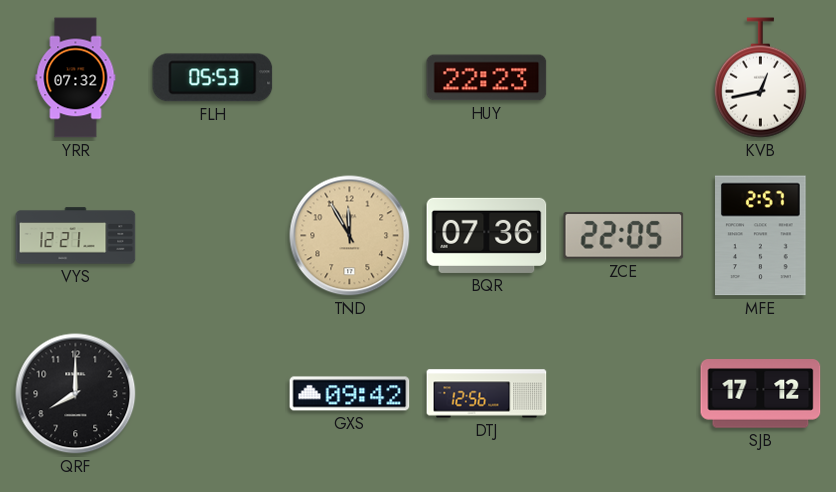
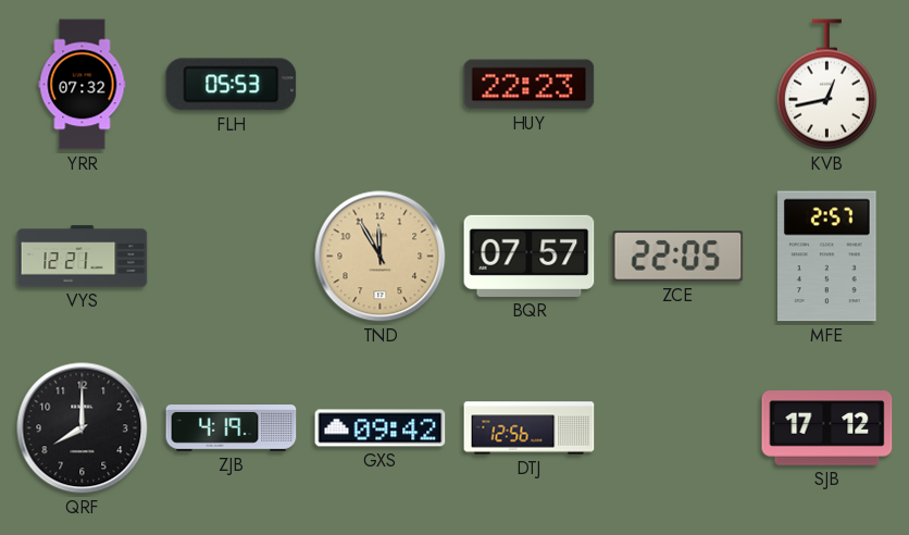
BQR: 07:36 -> 07:57
ZJB: none -> 4:19
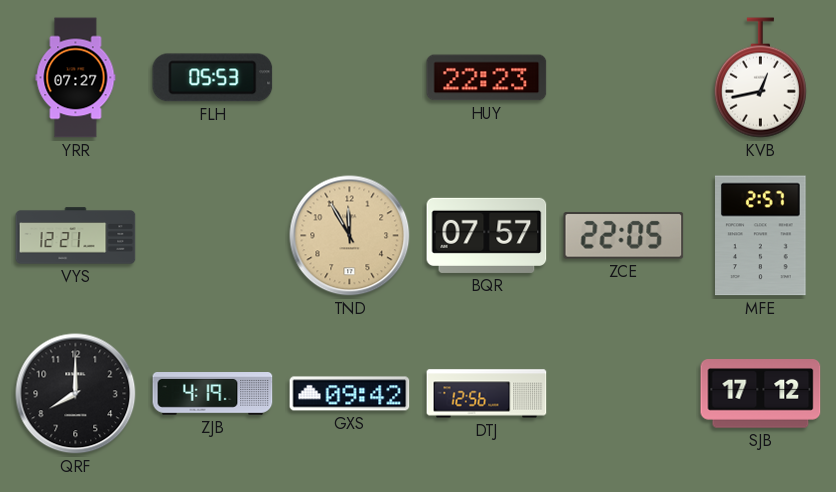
YRR: 07:32 -> 07:27
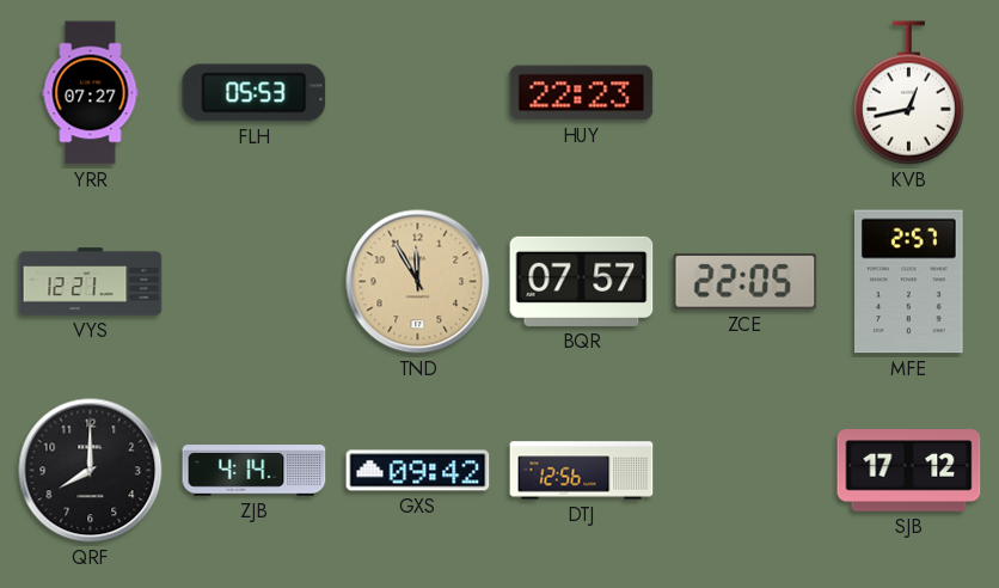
ZJB: 4:19 -> 4:14
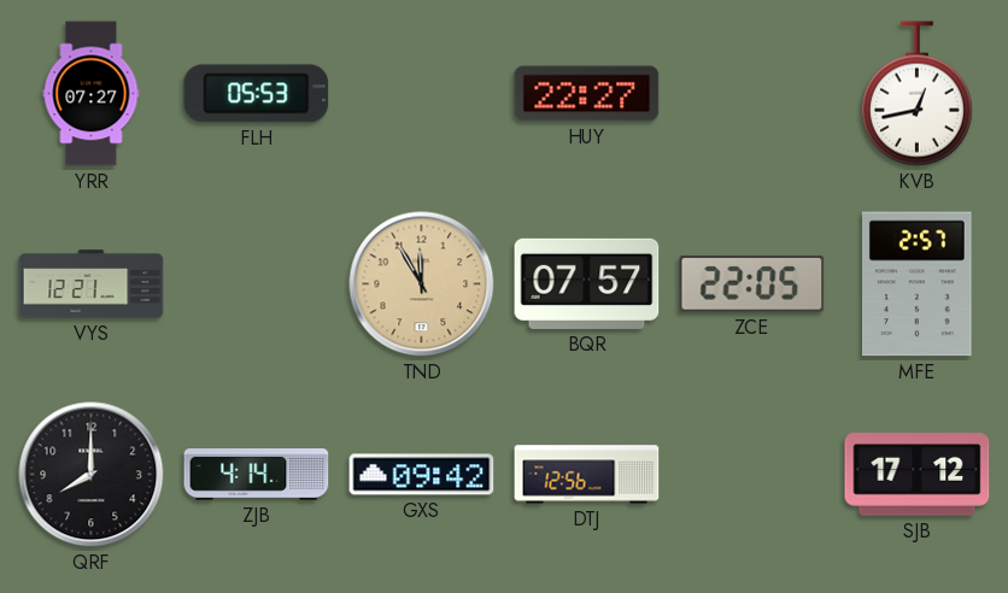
HUY: 22:23 -> 22:27
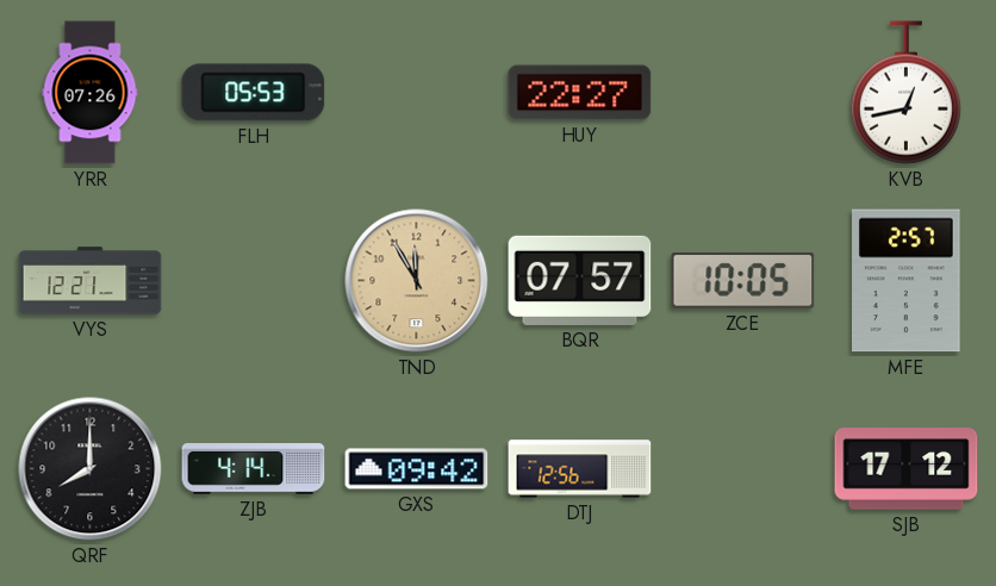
YRR: 07:27 -> 07:26
ZCE: 22:05 -> 10:05
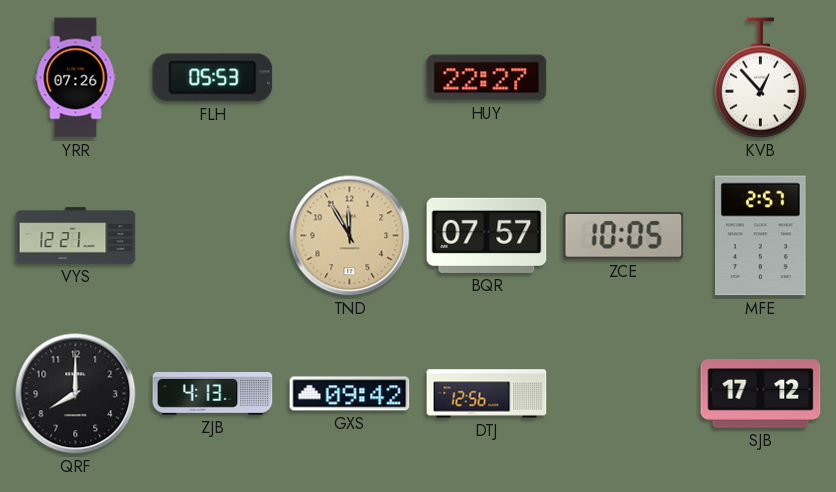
KVB: 12:43 -> 12:53
ZJB: 4:14 -> 4:13
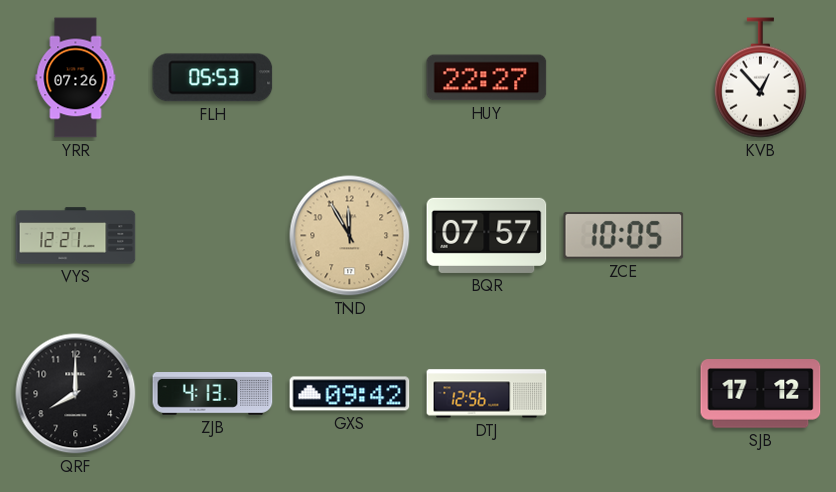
MFE: 2:57 -> none
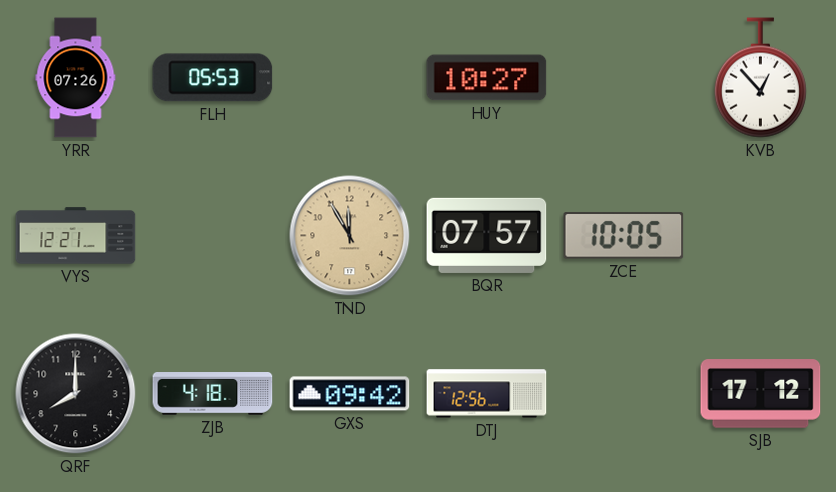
HUY: 22:27 -> 10:27
ZJB: 4:13 -> 4:18
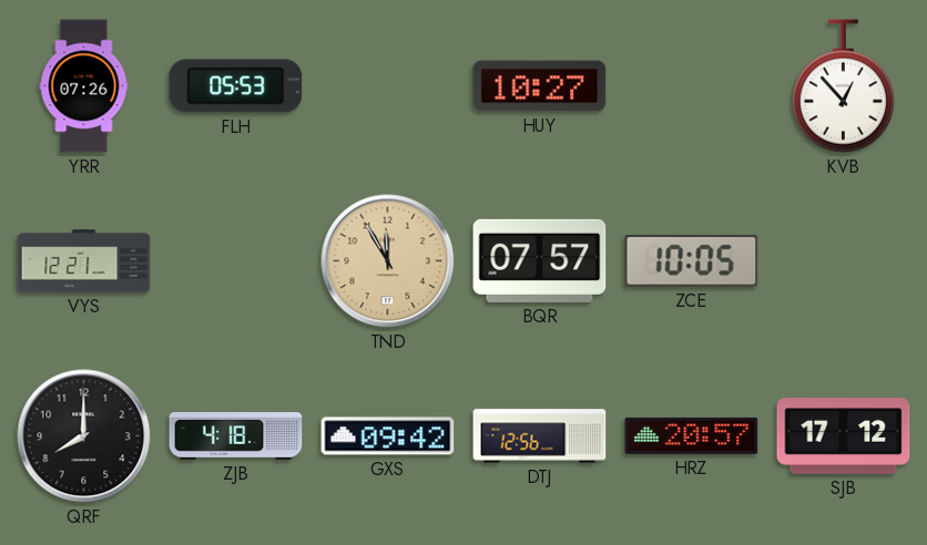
HRZ: none -> 20:57
